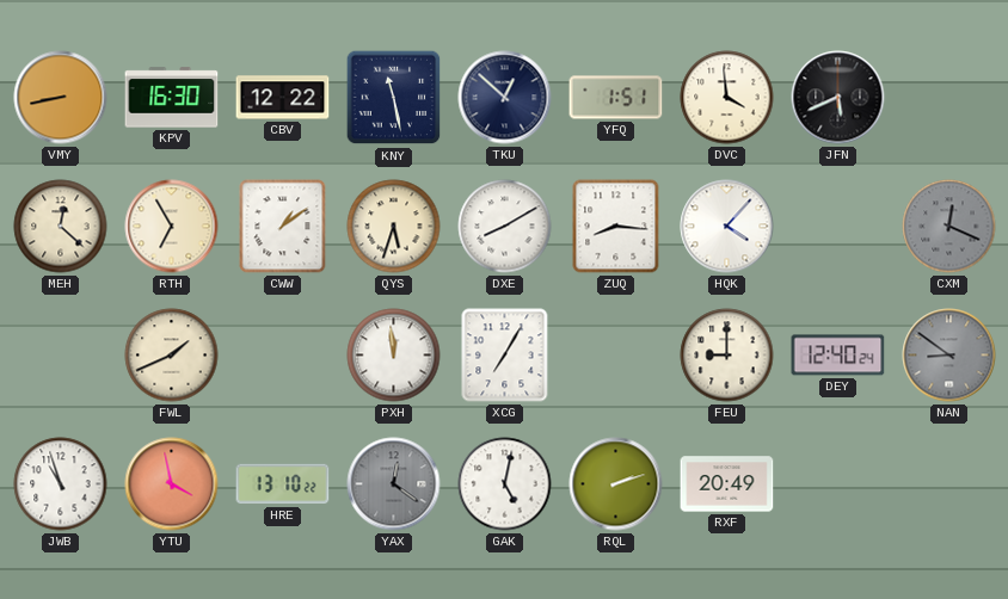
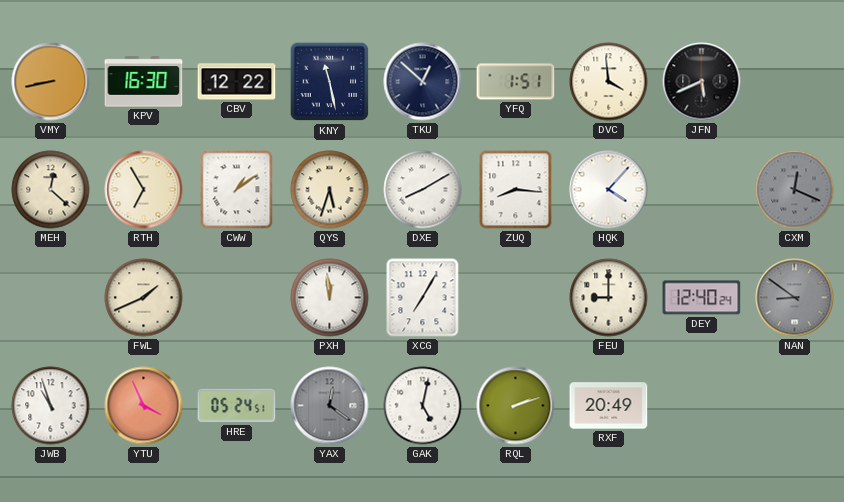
YTU: 3:58 -> 3:56
HRE: 13:10 -> 05:24
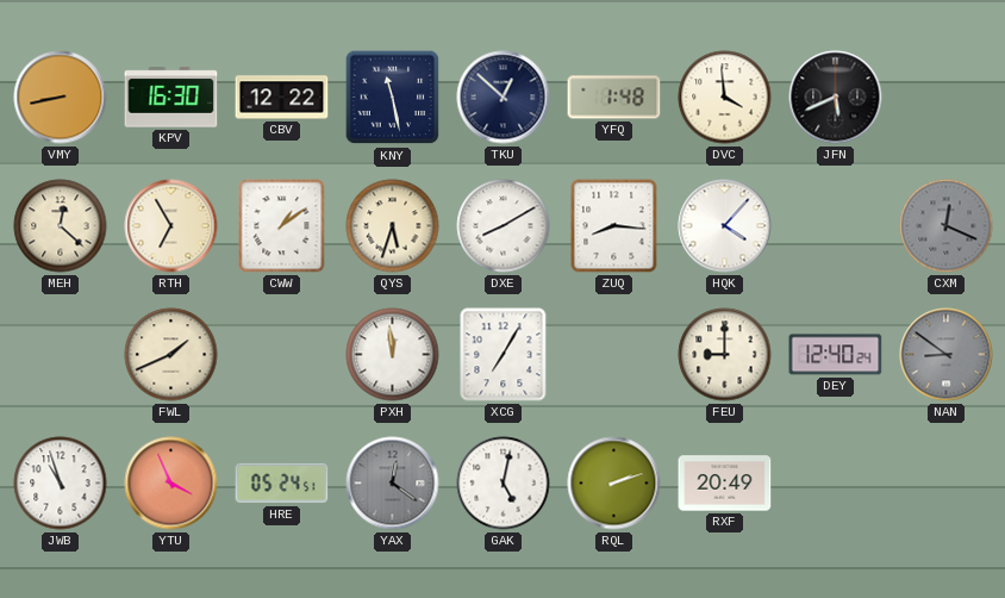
YFQ: 1:51 -> 1:48
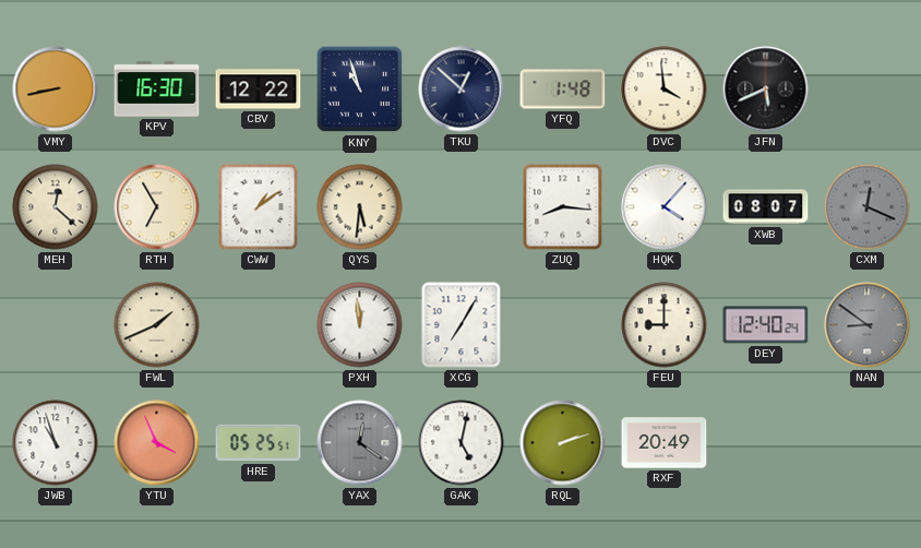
KNY: 11:28 -> 10:57
QYS: 5:33 -> 5:31
DXE: 8:10 -> none
XWB: none -> 08:07
HRE: 05:24 -> 05:25
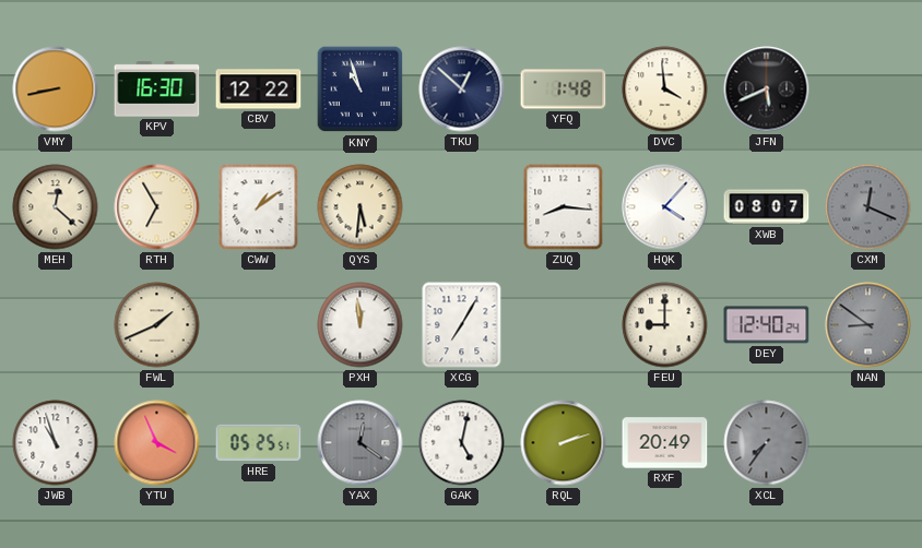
XCL: none -> 7:36
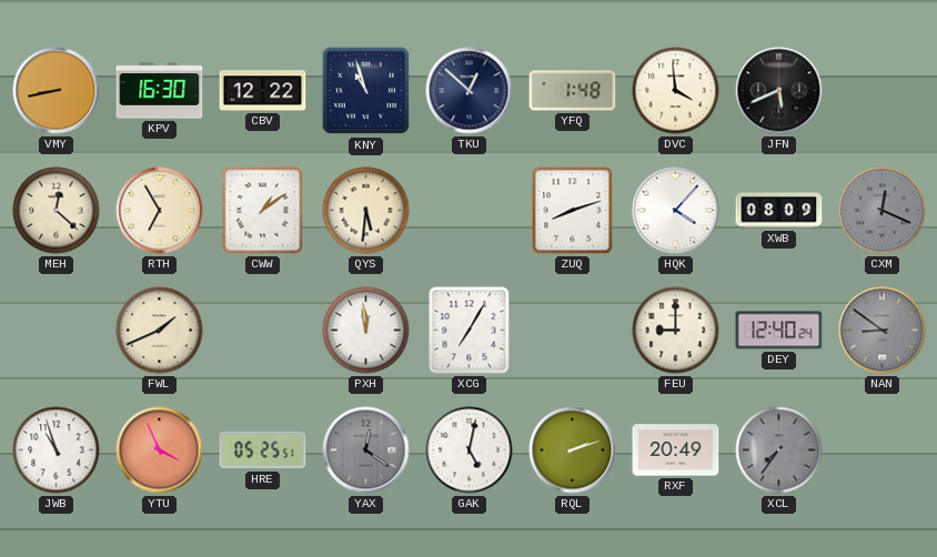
ZUQ: 8:16 -> 8:12
XWB: 08:07 -> 08:09
